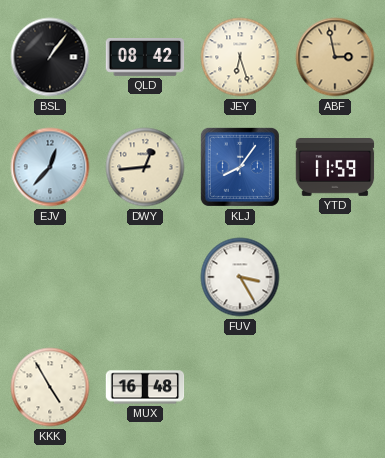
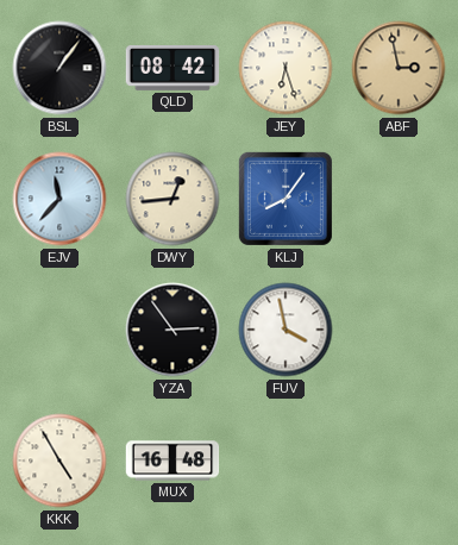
EJV: 12:37 -> 11:37
YTD: 11:59 -> none
YZA: none -> 2:54
FUV: 3:25 -> 3:58
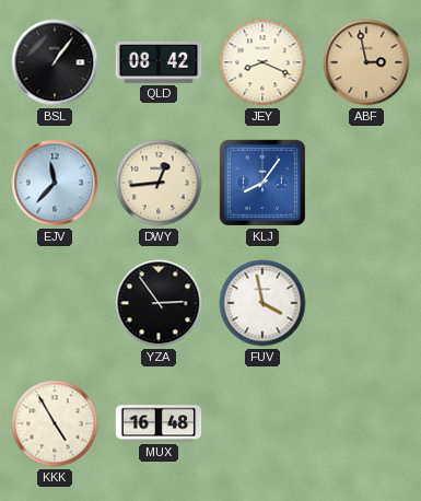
JEY: 6:27 -> 8:19
